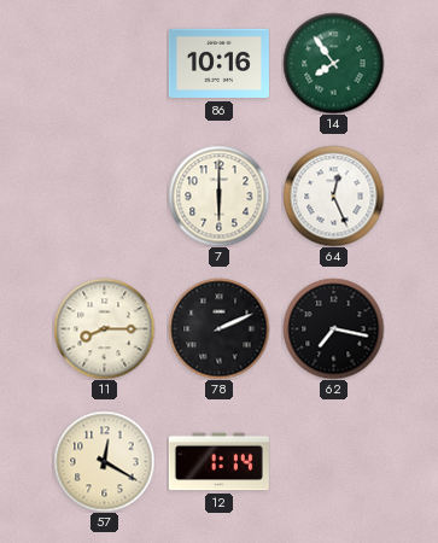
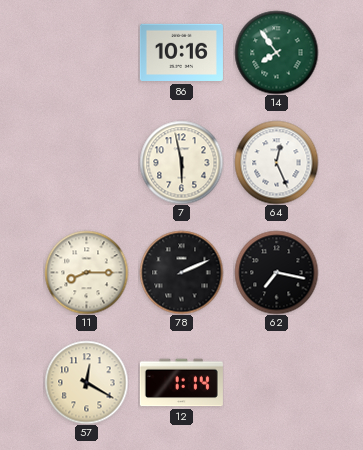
7: 6:00 -> 5:58
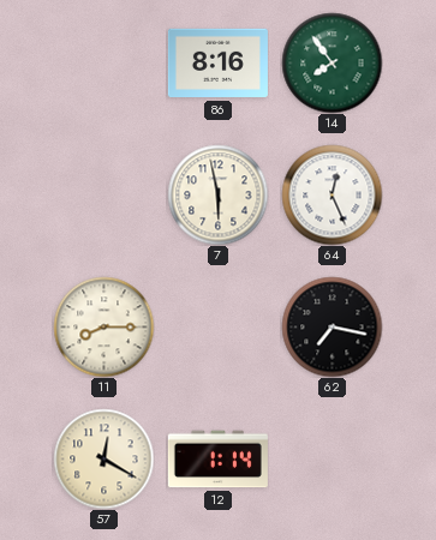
86: 10:16 -> 8:16
78: 2:11 -> none
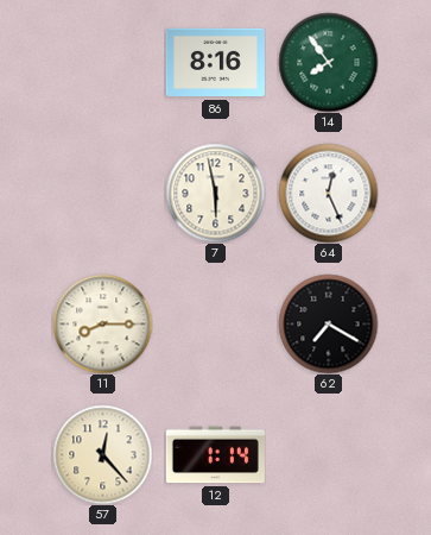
62: 7:17 -> 7:20
57: 12:20 -> 12:23
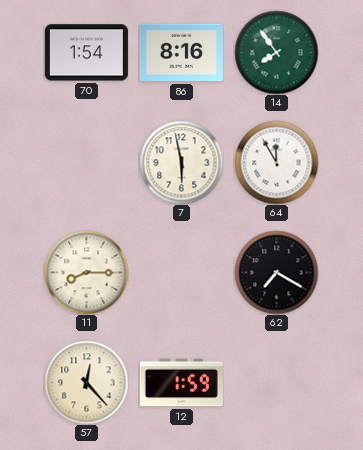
70: none -> 1:54
64: 12:26 -> 11:55
12: 1:14 -> 1:59
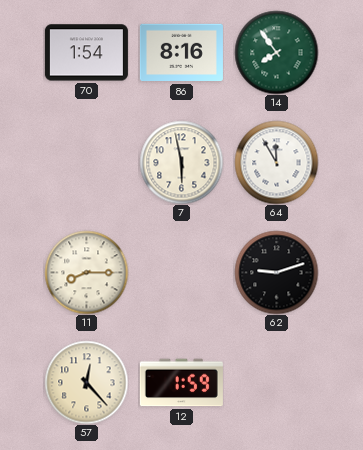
62: 7:20 -> 9:12
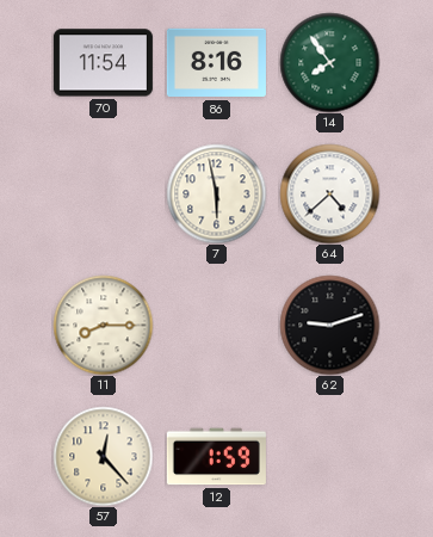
70: 1:54 -> 11:54
64: 11:55 -> 4:38
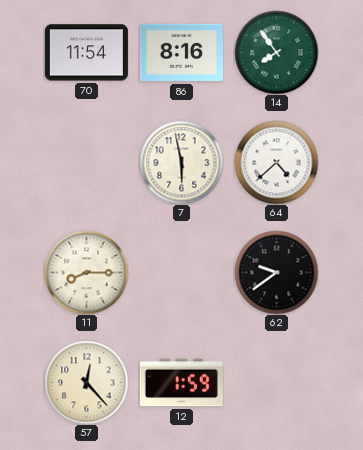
62: 9:12 -> 9:39
